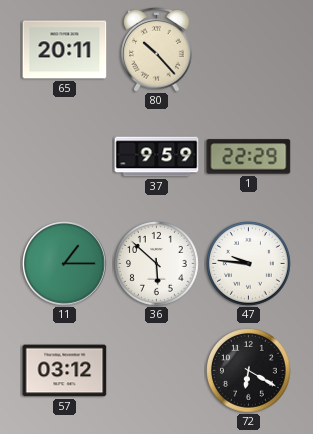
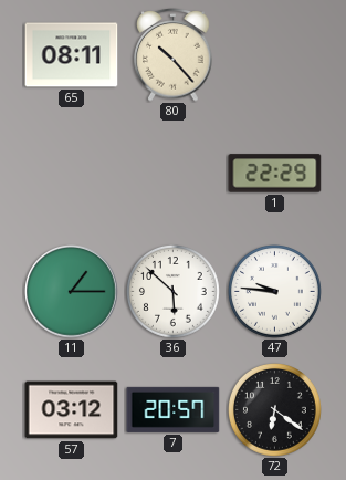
65: 20:11 -> 08:11
37: 9:59 -> none
7: none -> 20:57
72: 6:20 -> 6:21
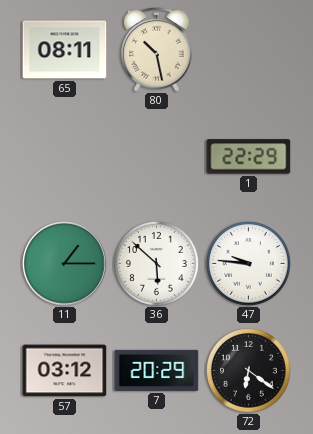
80: 10:23 -> 10:28
7: 20:57 -> 20:29
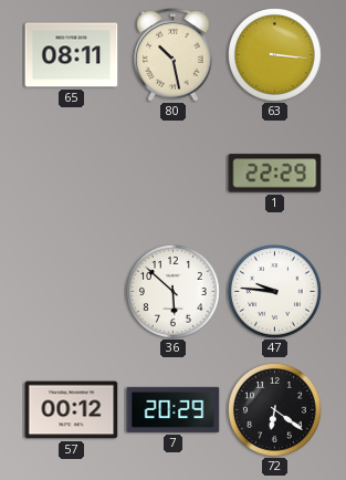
63: none -> 3:16
11: 1:15 -> none
57: 03:12 -> 00:12
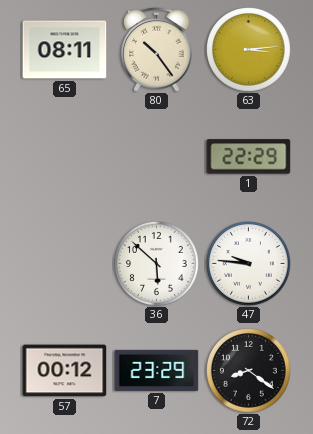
80: 10:28 -> 10:24
63: 3:16 -> 3:14
7: 20:29 -> 23:29
72: 6:21 -> 8:21
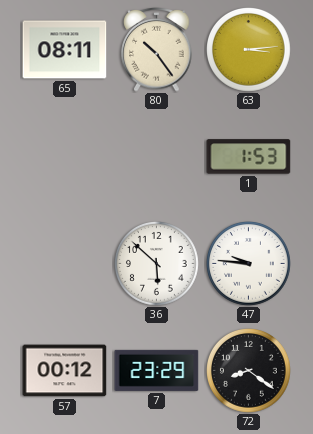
1: 22:29 -> 1:53
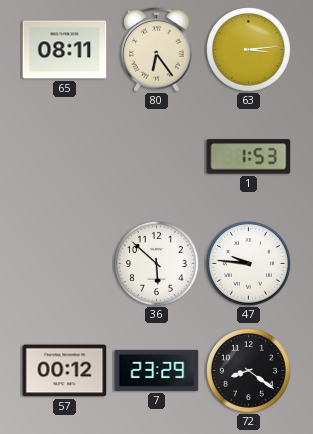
80: 10:24 -> 6:24
